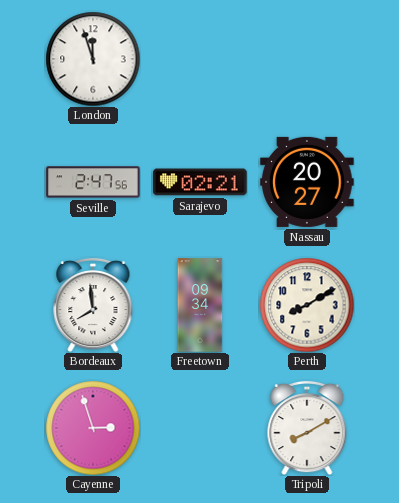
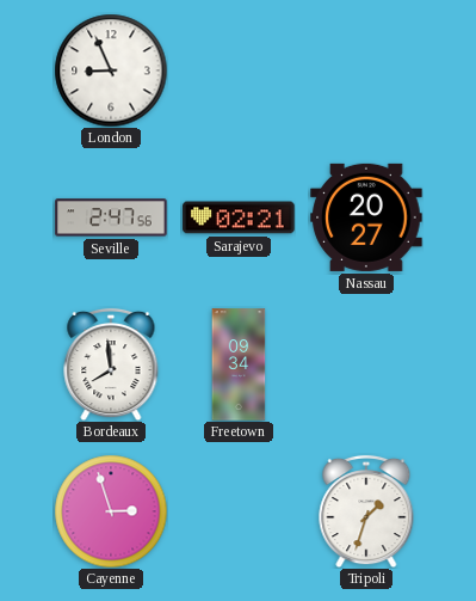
London: 11:57 -> 8:56
Perth: 8:10 -> none
Tripoli: 8:10 -> 1:33
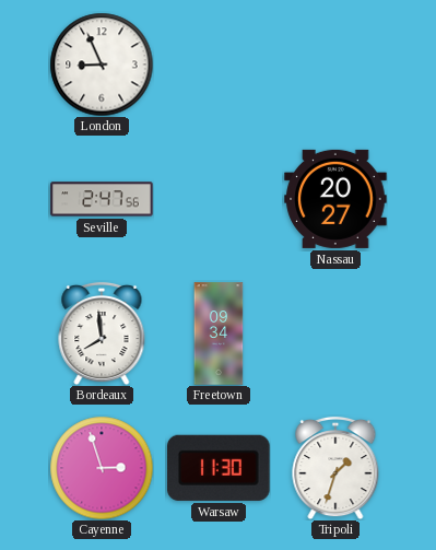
Sarajevo: 02:21 -> none
Warsaw: none -> 11:30
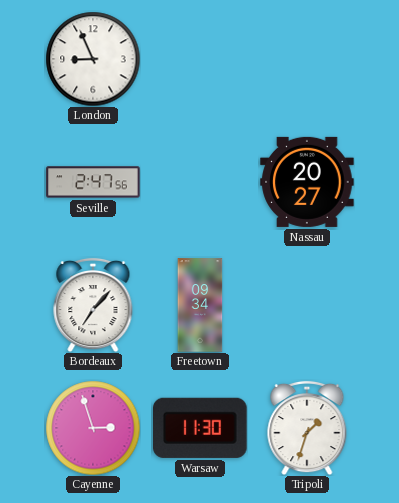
Bordeaux: 7:59 -> 7:07
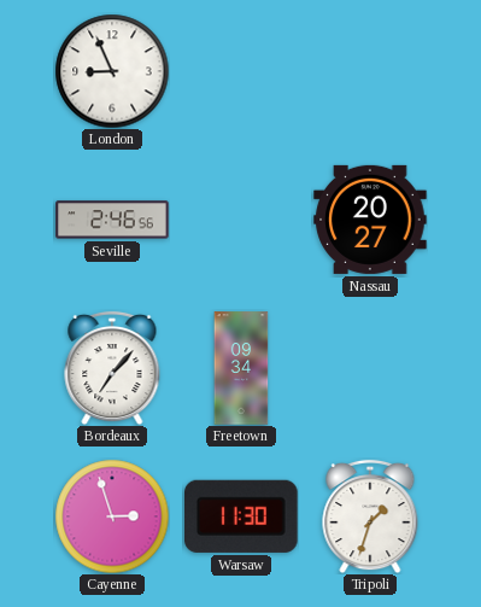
Seville: 2:47 -> 2:46
